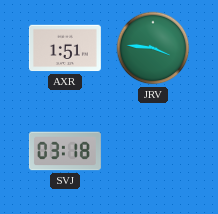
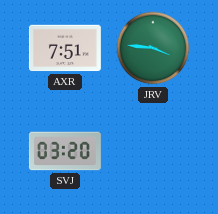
AXR: 1:51 -> 7:51
SVJ: 03:18 -> 03:20
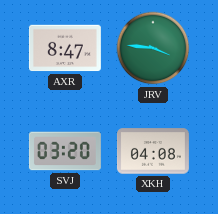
AXR: 7:51 -> 8:47
XKH: none -> 04:08
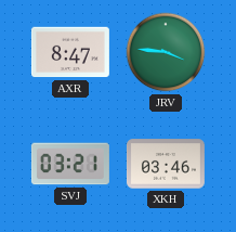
SVJ: 03:20 -> 03:21
XKH: 04:08 -> 03:46
